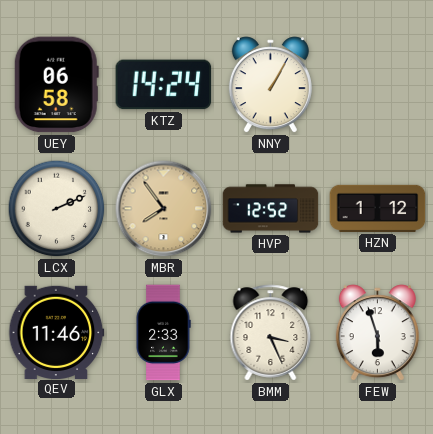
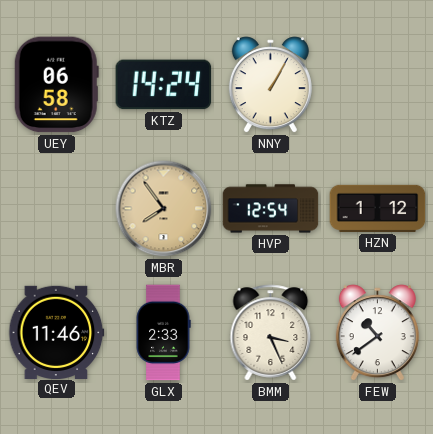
LCX: 2:11 -> none
HVP: 12:52 -> 12:54
FEW: 5:57 -> 10:39
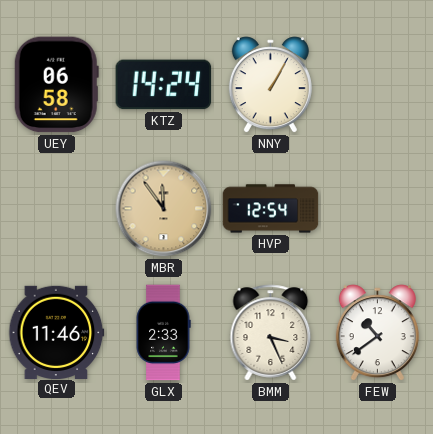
MBR: 7:54 -> 11:54
HZN: 1:12 -> none
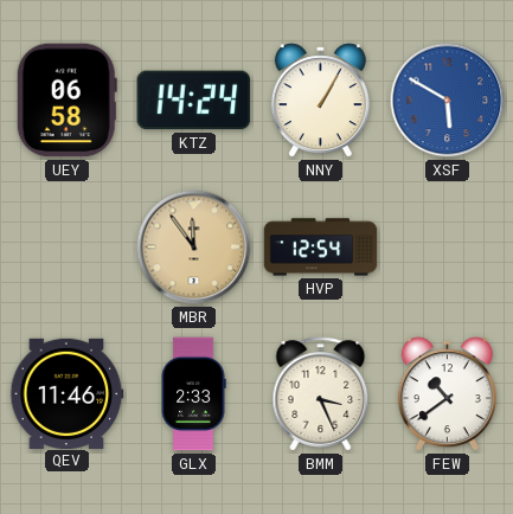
XSF: none -> 5:50
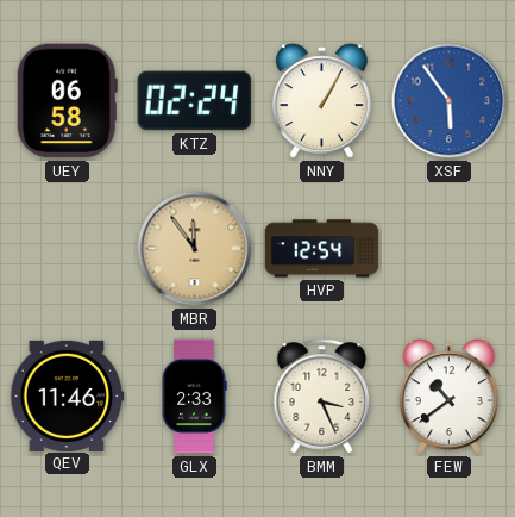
KTZ: 14:24 -> 02:24
XSF: 5:50 -> 5:54
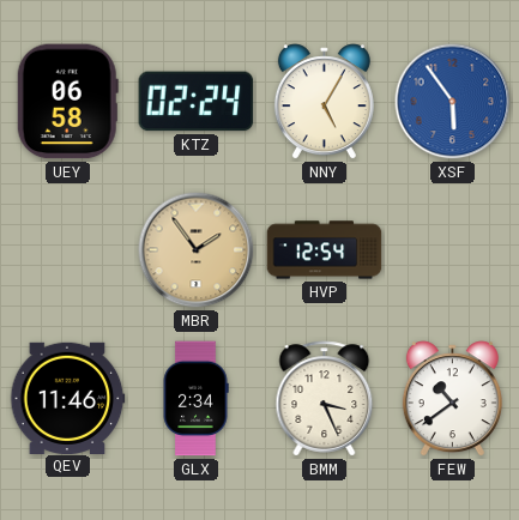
NNY: 1:05 -> 5:05
MBR: 11:54 -> 1:54
GLX: 2:33 -> 2:34
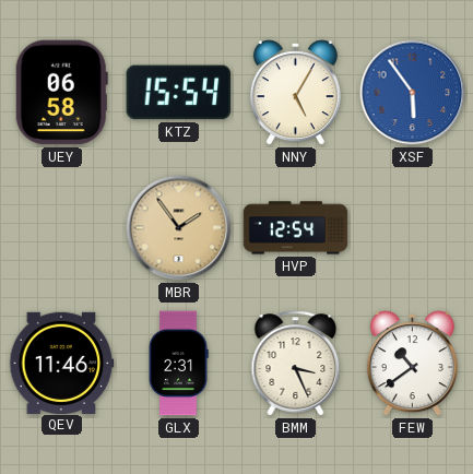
KTZ: 02:24 -> 15:54
GLX: 2:34 -> 2:31
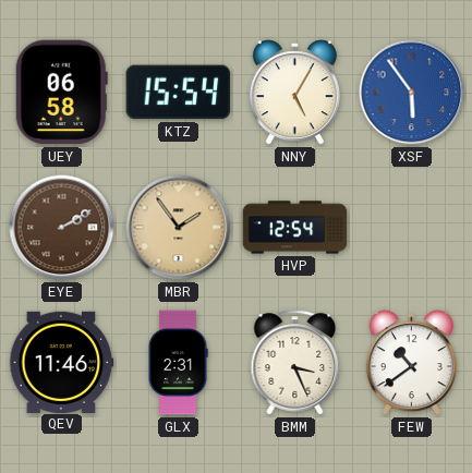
EYE: none -> 2:10
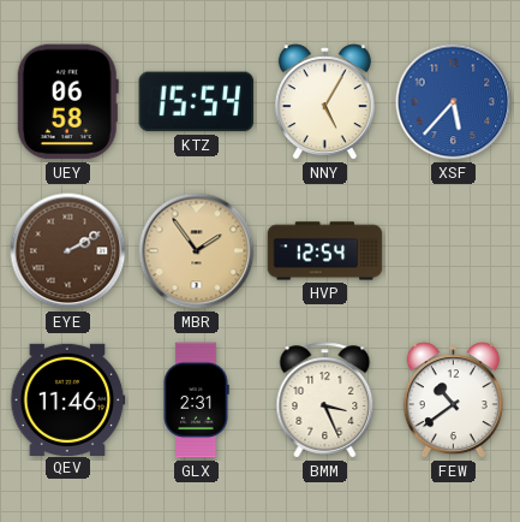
XSF: 5:54 -> 5:37
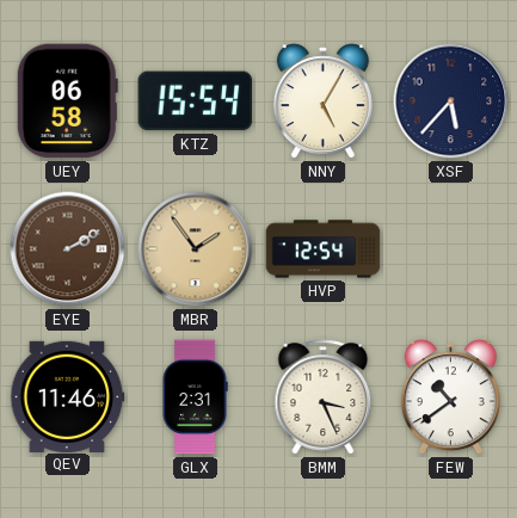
XSF dial: blue -> navy
